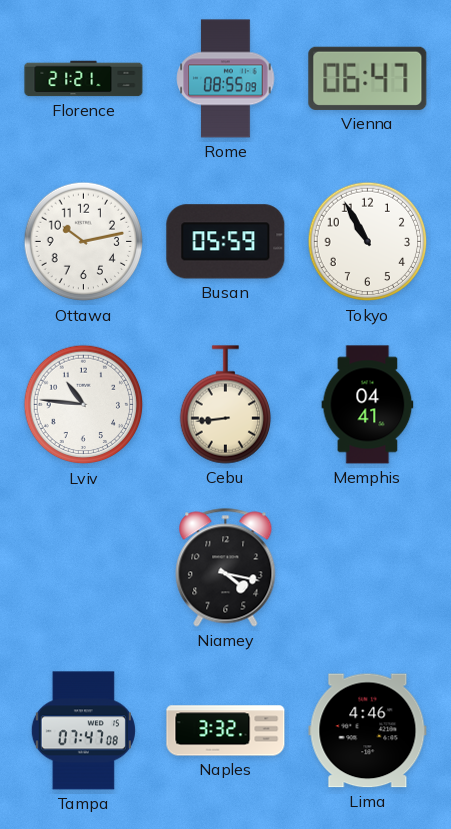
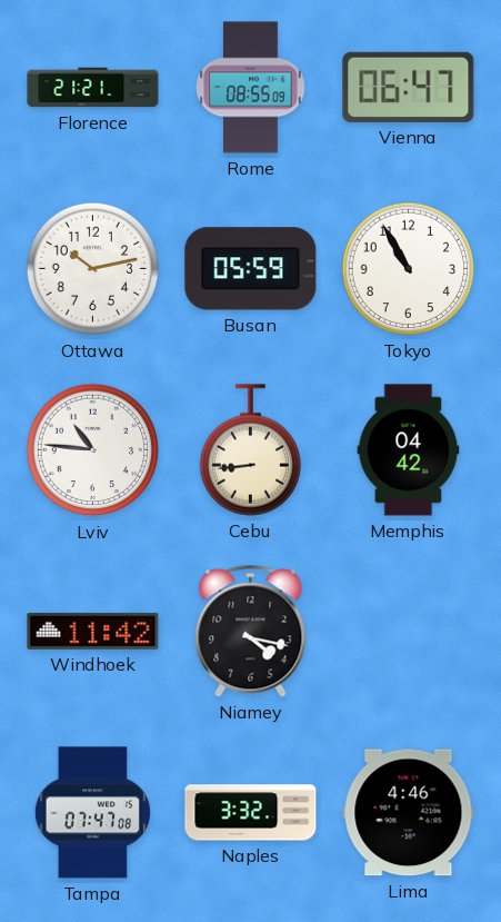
Memphis: 04:41 -> 04:42
Windhoek: none -> 11:42
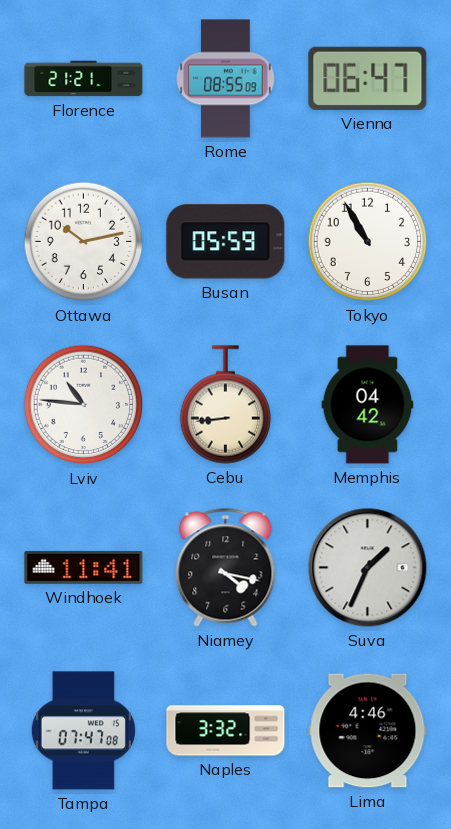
Windhoek: 11:42 -> 11:41
Suva: none -> 1:34
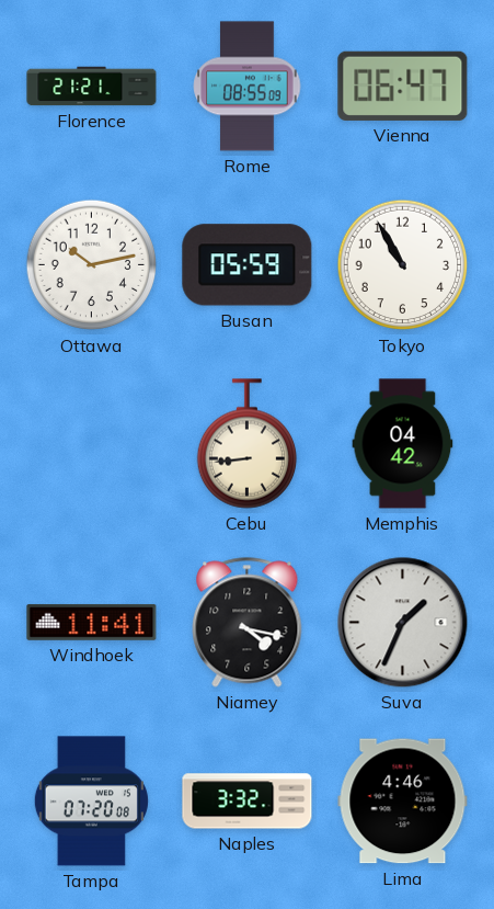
Lviv: 10:46 -> none
Tampa: 07:47 -> 07:20
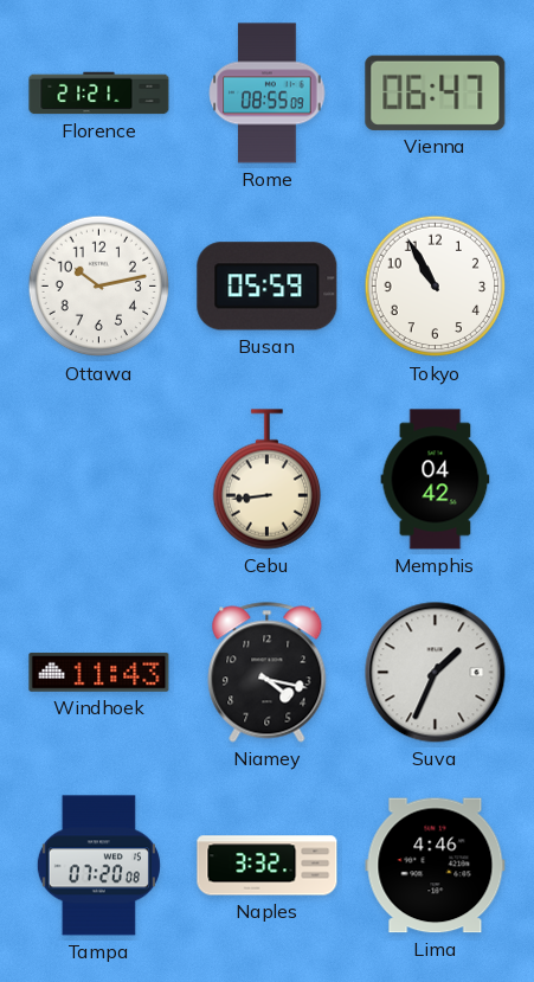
Windhoek: 11:41 -> 11:43
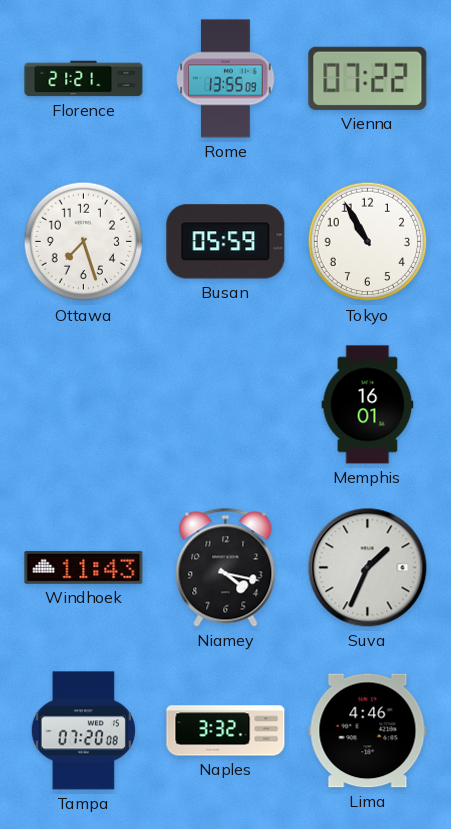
Rome: 08:55 -> 13:55
Vienna: 06:47 -> 07:22
Ottawa: 10:13 -> 7:27
Cebu: 8:44 -> none
Memphis: 04:42 -> 16:01
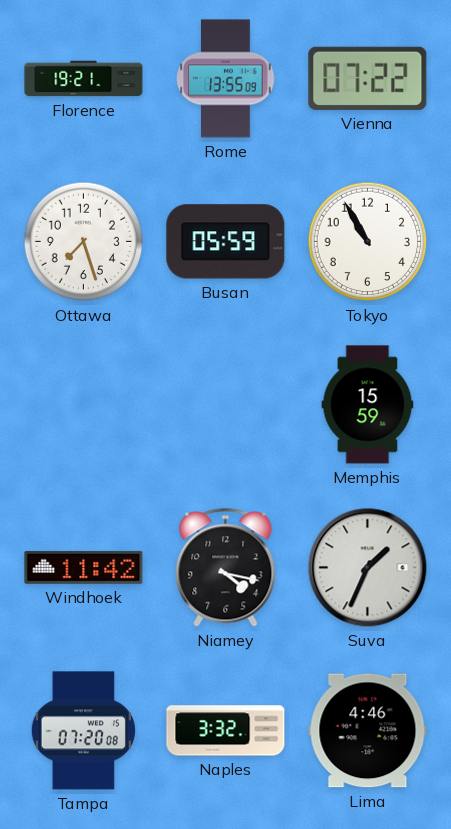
Florence: 21:21 -> 19:21
Memphis: 16:01 -> 15:59
Windhoek: 11:43 -> 11:42
